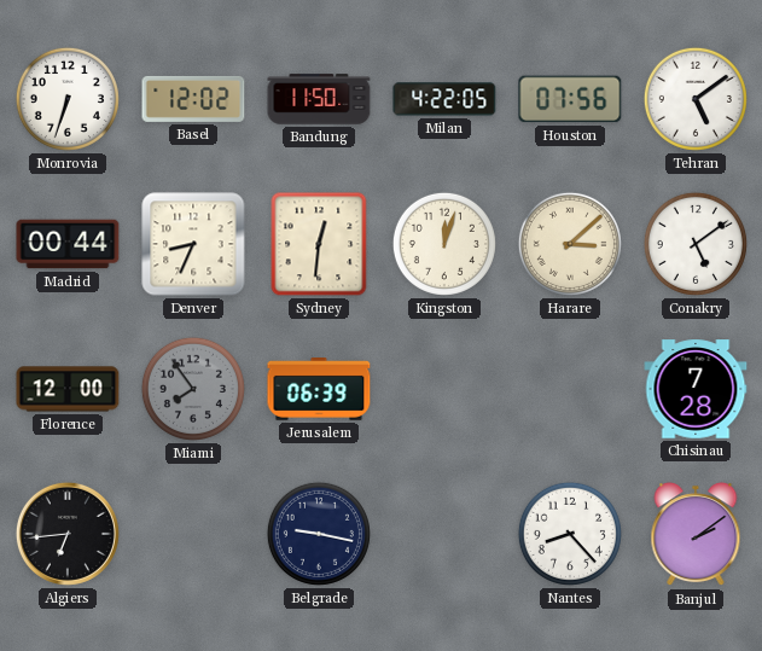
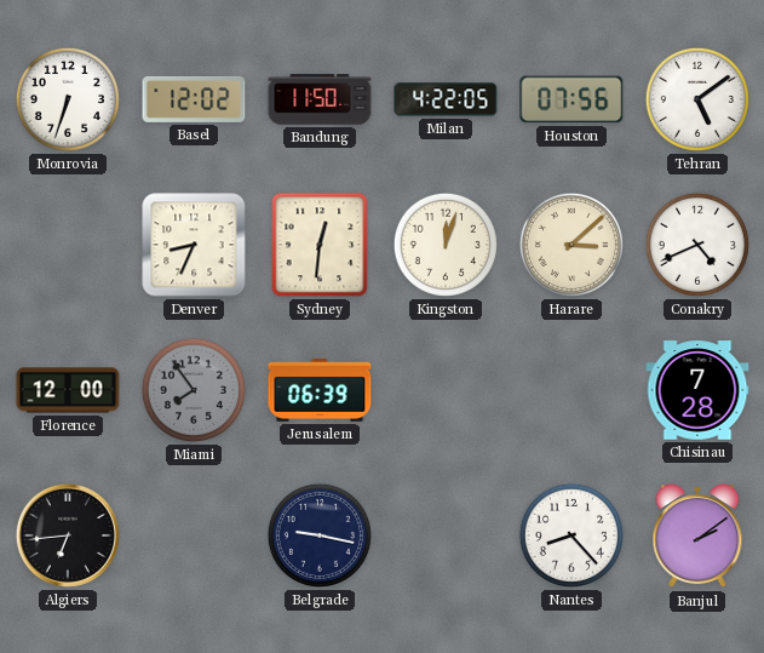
Madrid: 00:44 -> none
Conakry: 5:09 -> 4:41
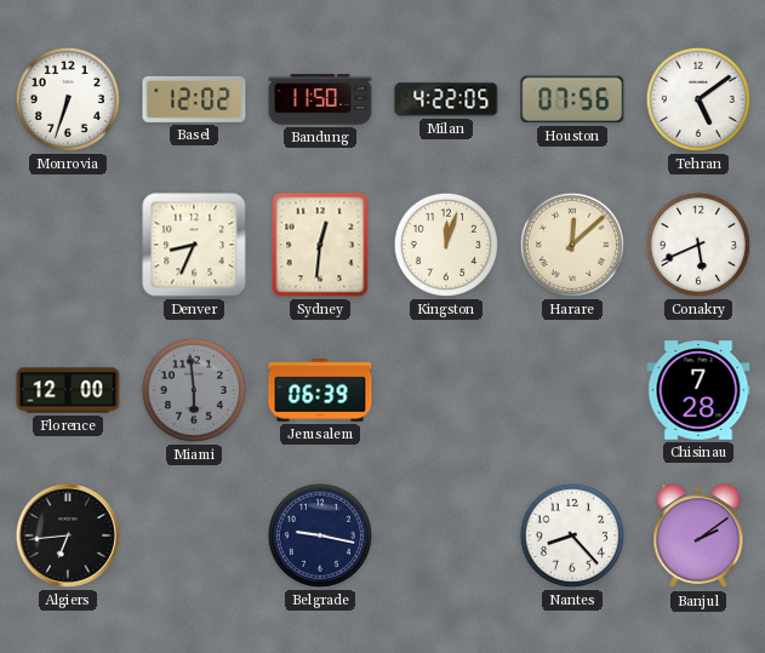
Harare: 3:08 -> 12:08
Conakry: 4:41 -> 5:41
Miami: 7:54 -> 5:59
